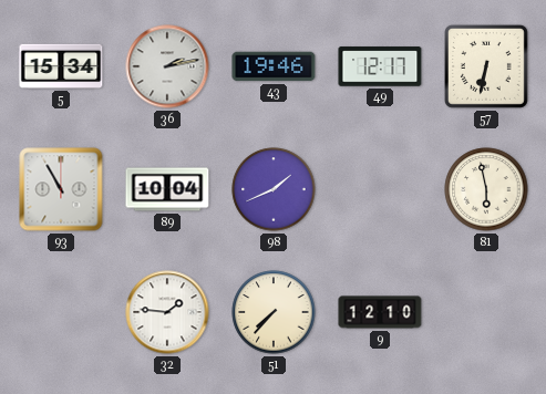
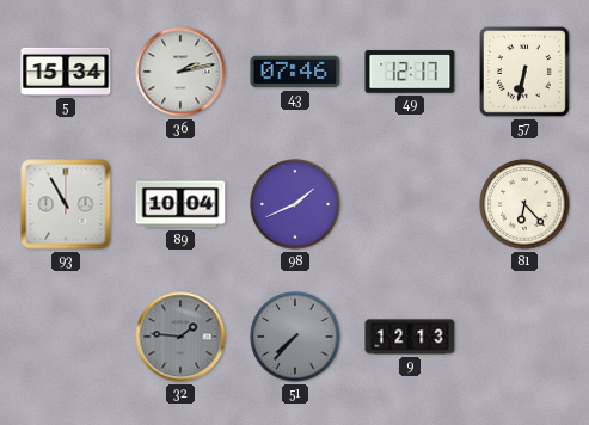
43: 19:46 -> 07:46
81: 5:58 -> 6:23
32 dial: white -> grey
51 dial: cream -> grey
9: 12:10 -> 12:13
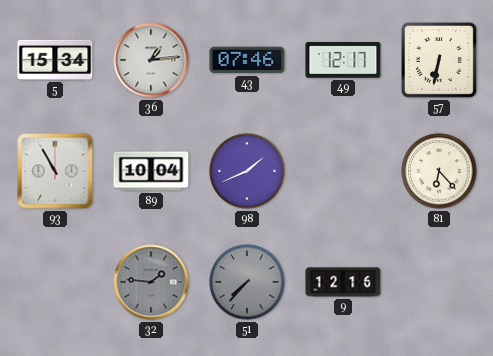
36: 2:13 -> 1:14
9: 12:13 -> 12:16
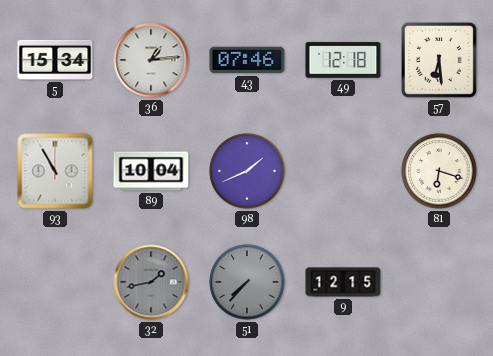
49: 12:17 -> 12:18
57: 6:32 -> 6:29
81: 6:23 -> 6:18
32: 1:46 -> 1:43
9: 12:16 -> 12:15
